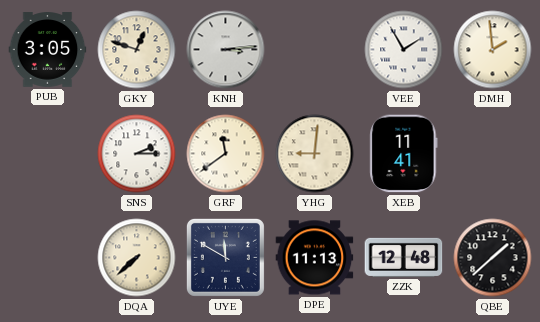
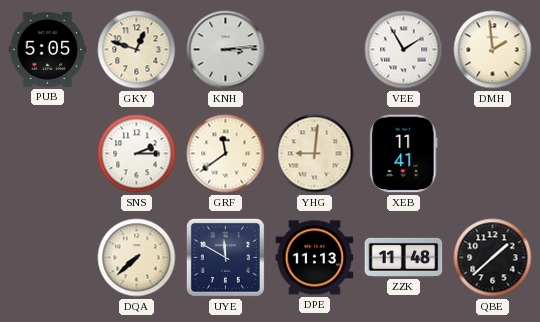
PUB: 3:05 -> 5:05
ZZK: 12:48 -> 11:48
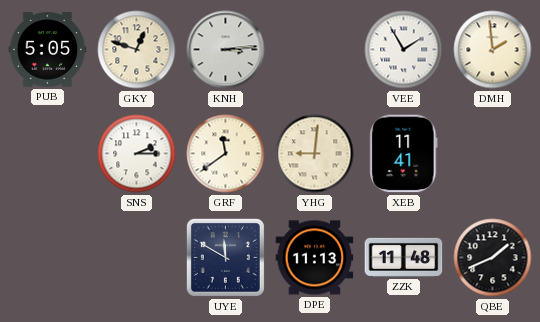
DQA: 7:38 -> none
QBE: 1:38 -> 1:41
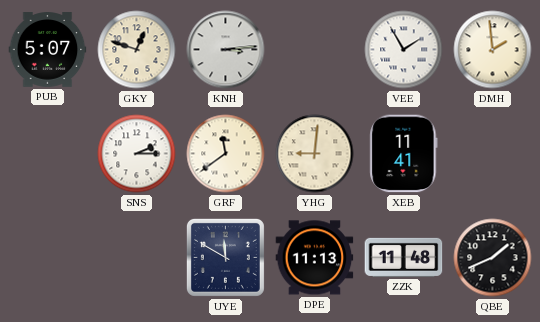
PUB: 5:05 -> 5:07
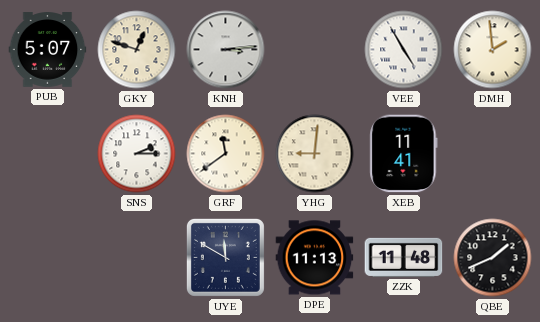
VEE: 1:55 -> 4:55
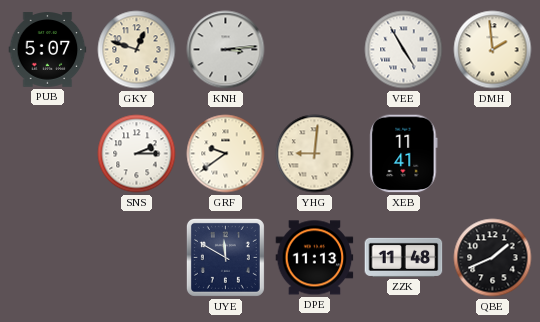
GRF: 11:39 -> 9:39
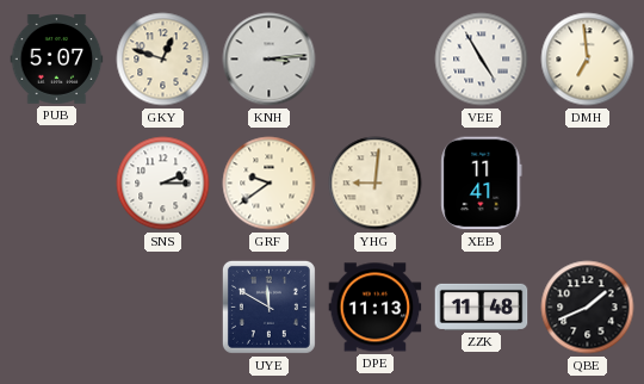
DMH: 1:59 -> 6:59
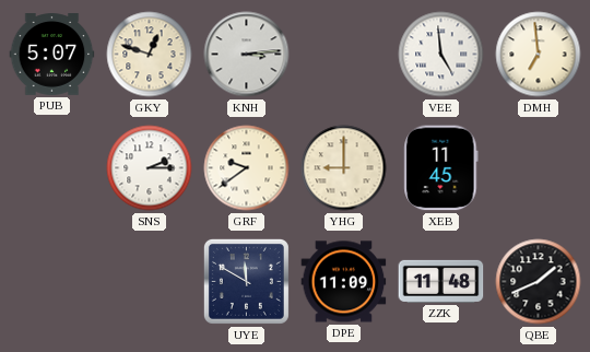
VEE: 4:55 -> 4:59
YHG: 9:01 -> 9:00
XEB: 11:41 -> 11:45
DPE: 11:13 -> 11:09
